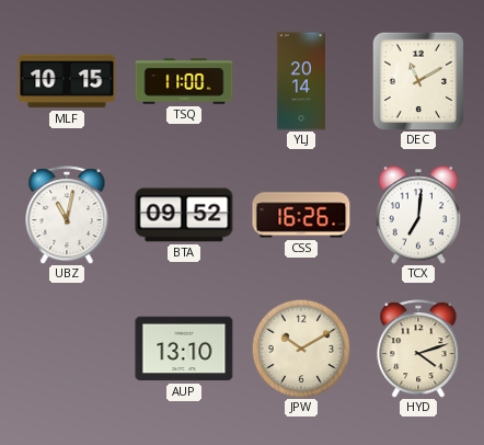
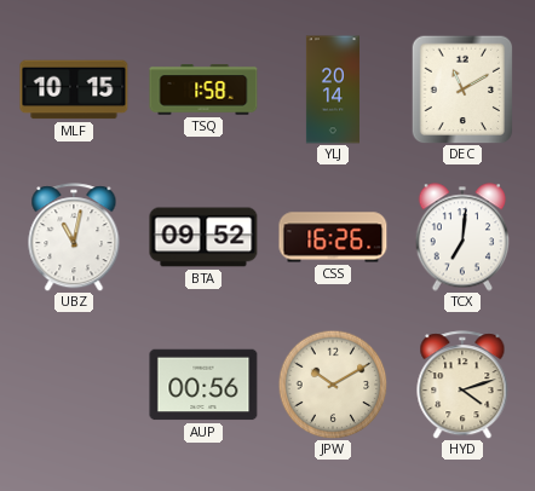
TSQ: 11:00 -> 1:58
AUP: 13:10 -> 00:56
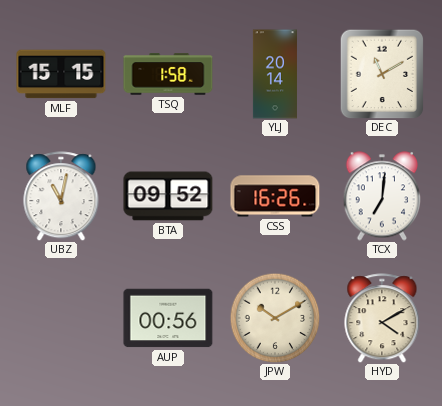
MLF: 10:15 -> 15:15
HYD: 4:12 -> 4:10
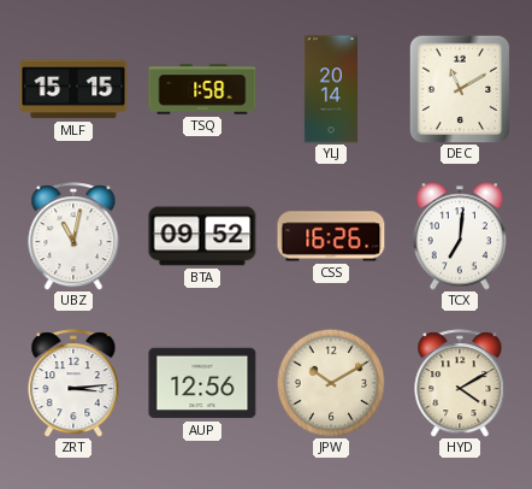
ZRT: none -> 3:14
AUP: 00:56 -> 12:56
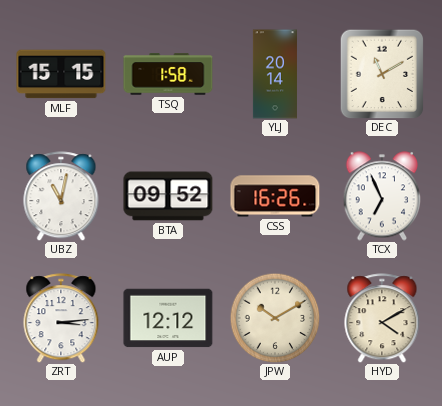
TCX: 7:01 -> 6:56
AUP: 12:56 -> 12:12
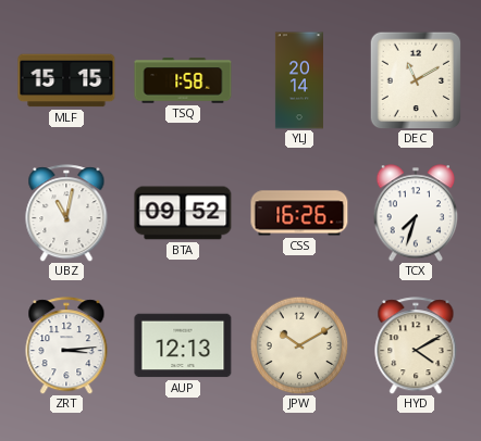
TCX: 6:56 -> 7:33
AUP: 12:12 -> 12:13
